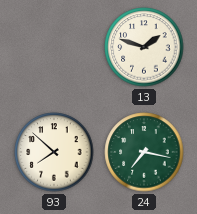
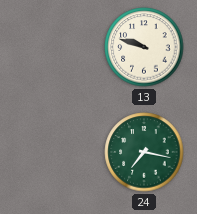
13: 1:48 -> 9:48
93: 7:52 -> none
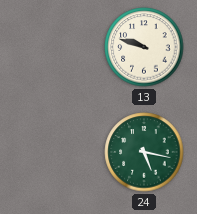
24: 7:17 -> 5:17
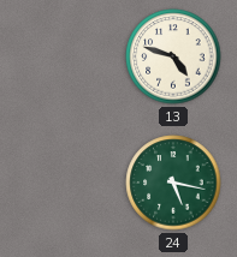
13: 9:48 -> 4:48
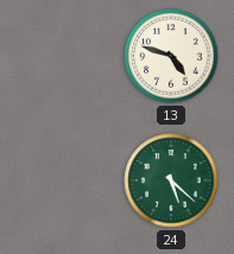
24: 5:17 -> 5:22
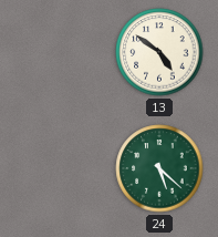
13: 4:48 -> 4:51
